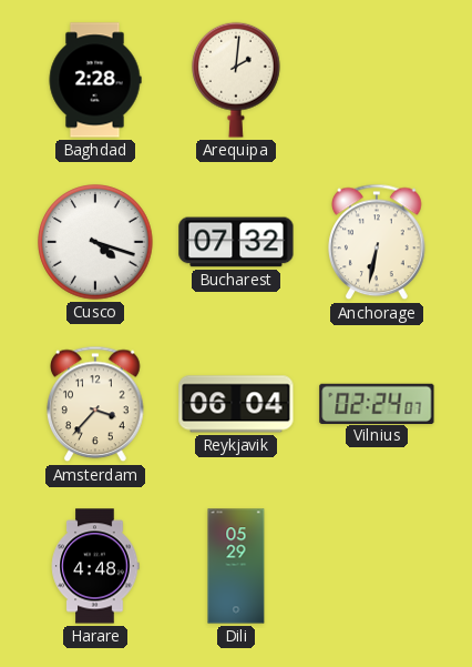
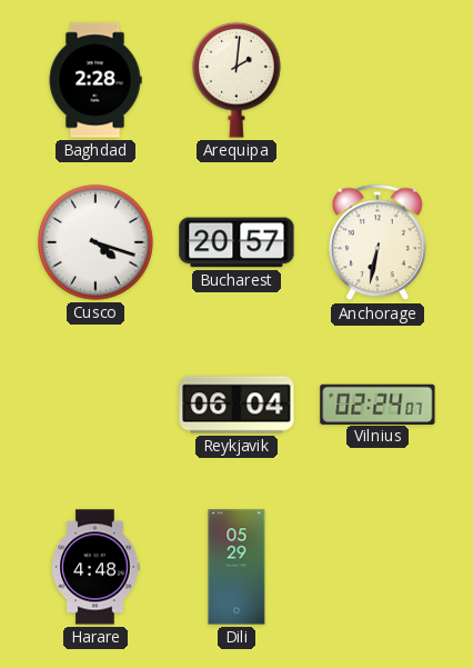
Bucharest: 07:32 -> 20:57
Amsterdam: 3:37 -> none
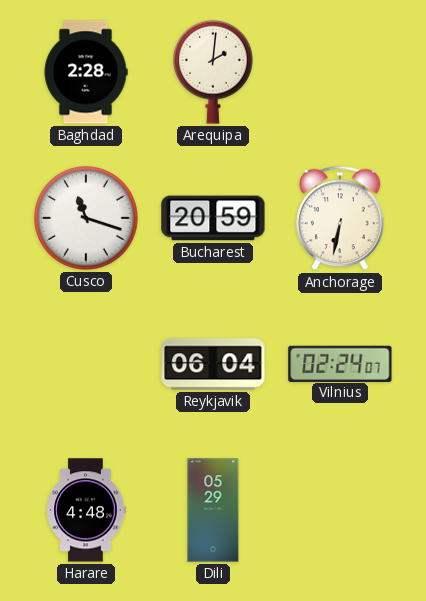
Cusco: 4:18 -> 11:18
Bucharest: 20:57 -> 20:59
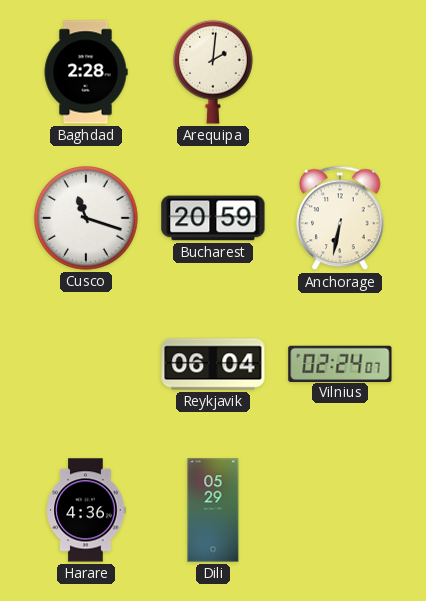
Harare: 4:48 -> 4:36
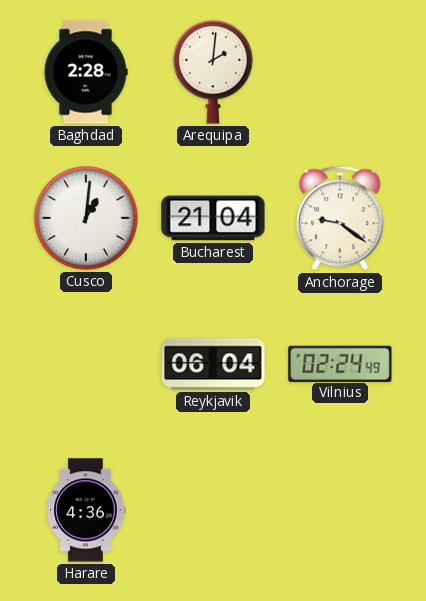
Cusco: 11:18 -> 1:01
Bucharest: 20:59 -> 21:04
Anchorage: 6:32 -> 9:21
Vilnius: 02:24:07 -> 02:24:49
Dili: 05:29 -> none
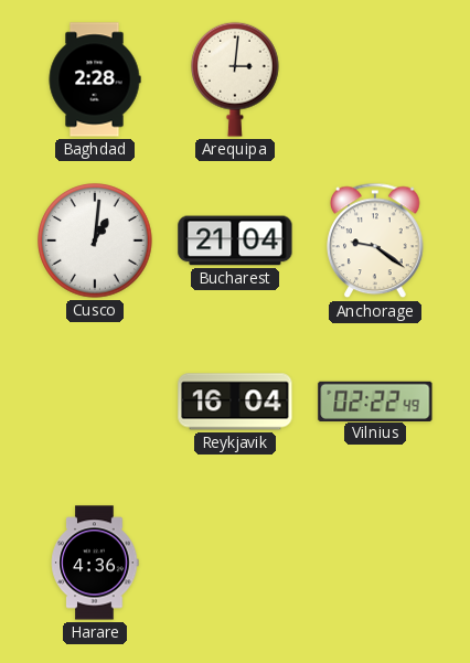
Arequipa: 2:01 -> 3:01
Reykjavik: 06:04 -> 16:04
Vilnius: 02:24 -> 02:22
